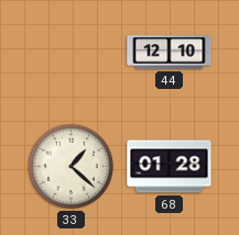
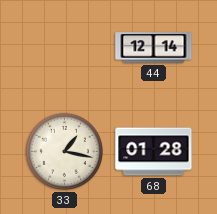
44: 12:10 -> 12:14
33: 1:22 -> 1:17
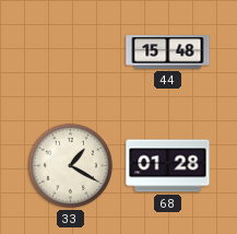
44: 12:14 -> 15:48
33: 1:17 -> 1:20
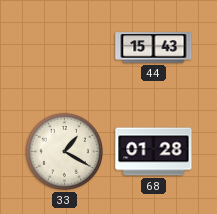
44: 15:48 -> 15:43
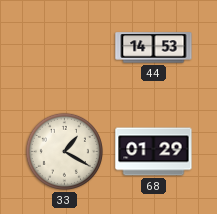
44: 15:43 -> 14:53
68: 01:28 -> 01:29
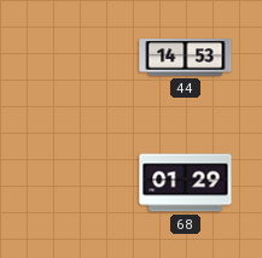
33: 1:20 -> none
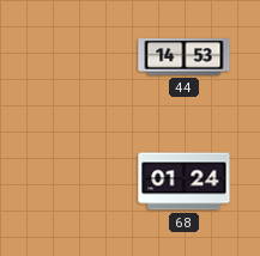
68: 01:29 -> 01:24
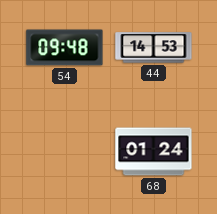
54: none -> 09:48
